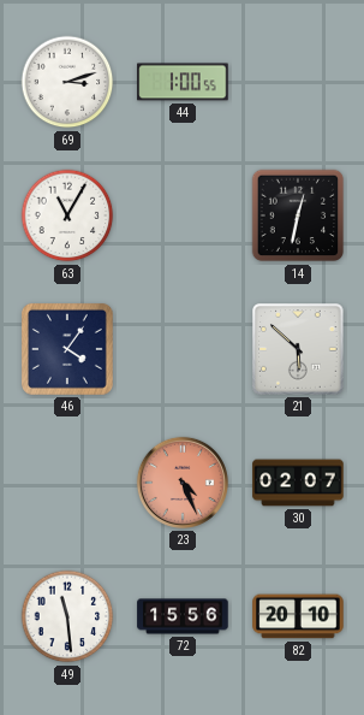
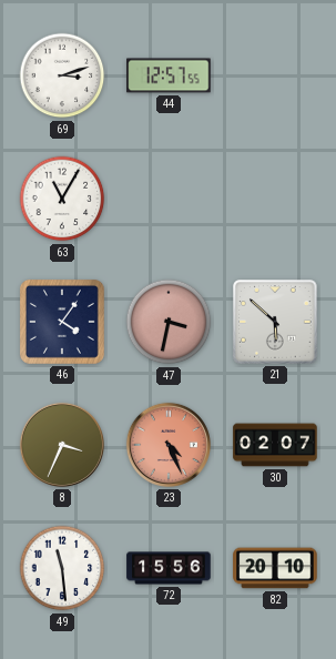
44: 1:00 -> 12:57
14: 12:32 -> none
47: none -> 3:32
8: none -> 3:34
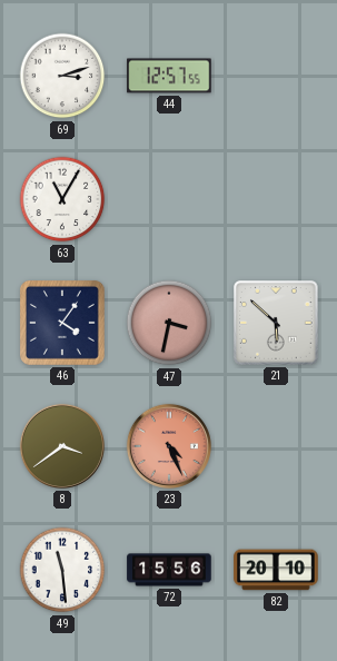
8: 3:34 -> 3:39
30: 02:07 -> none
